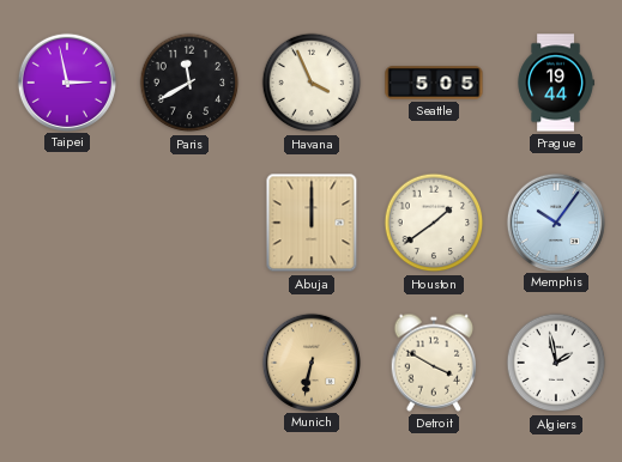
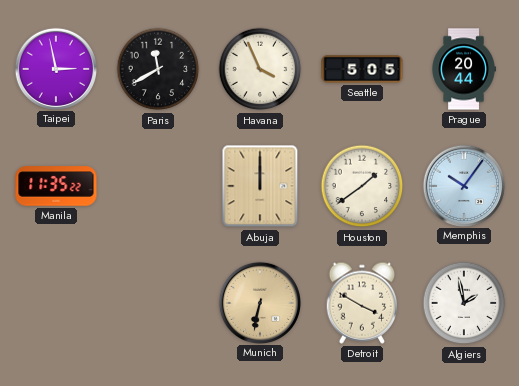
Prague: 19:44 -> 20:44
Manila: none -> 11:35
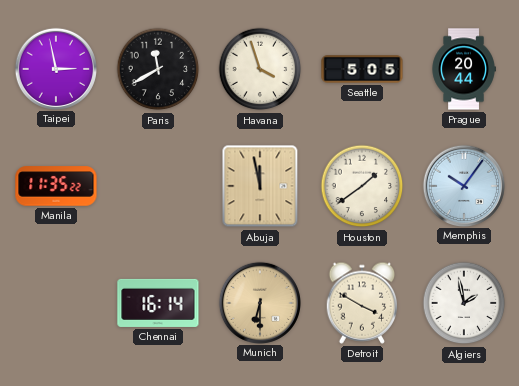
Havana: 3:56 -> 3:57
Abuja: 12:00 -> 11:58
Chennai: none -> 16:14
Munich: 6:32 -> 6:30
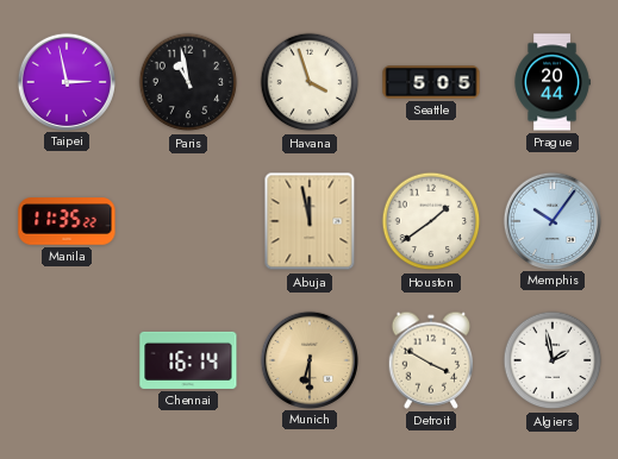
Paris: 11:40 -> 10:58
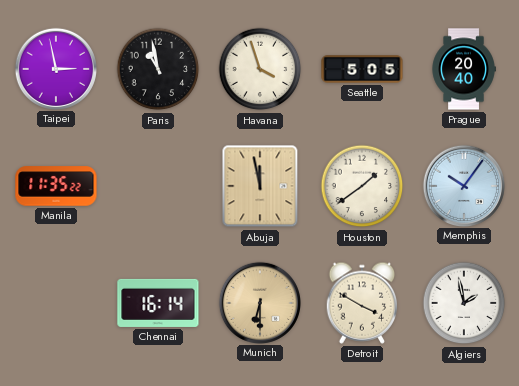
Prague: 20:44 -> 20:40
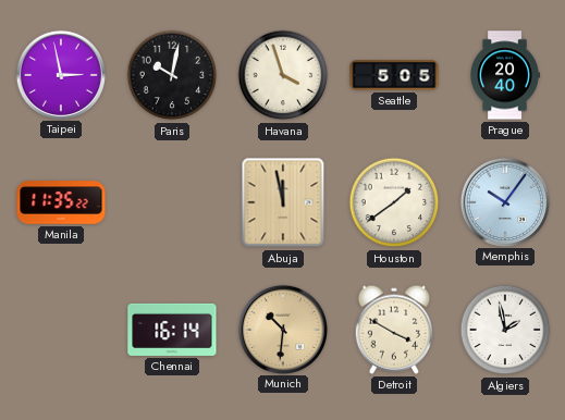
Paris: 10:58 -> 10:02
Munich: 6:30 -> 10:31
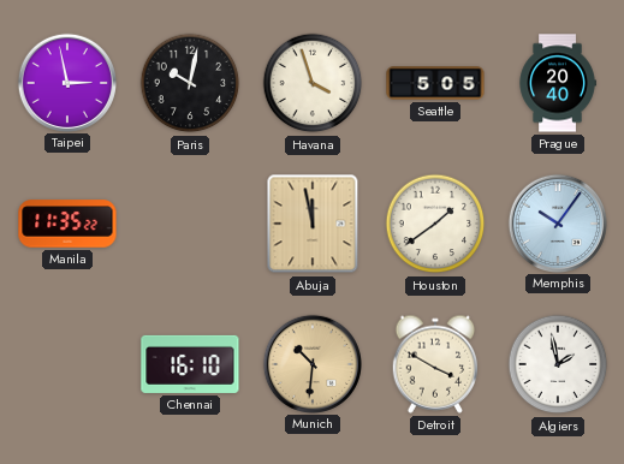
Chennai: 16:14 -> 16:10
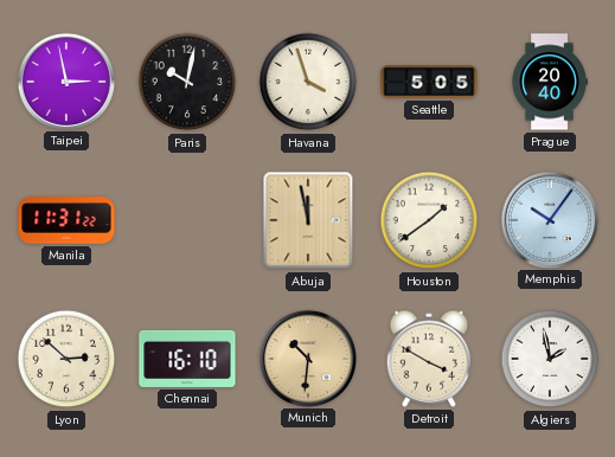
Manila: 11:35 -> 11:31
Lyon: none -> 2:52
